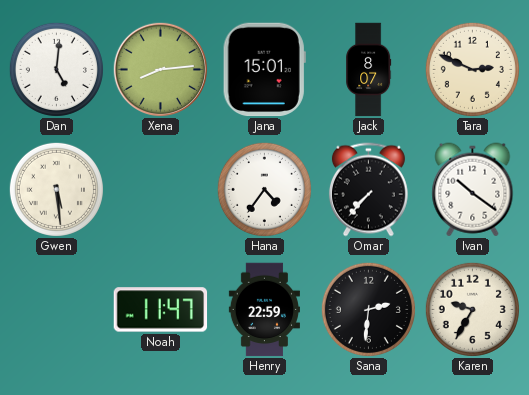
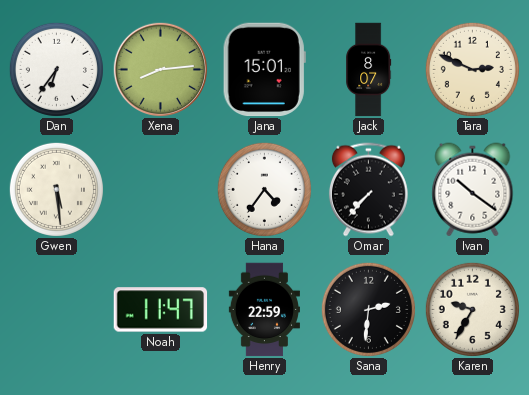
Dan: 5:01 -> 6:36
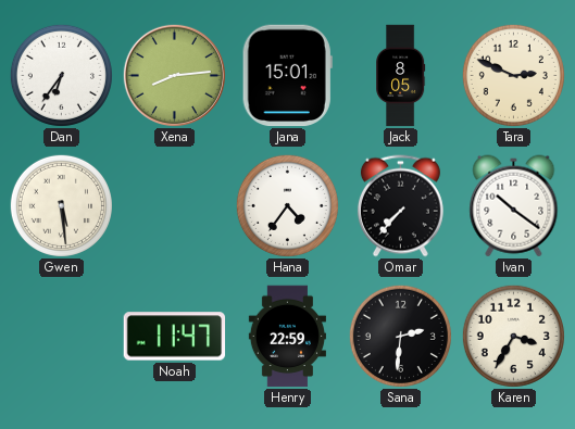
Jack: 8:07 -> 8:05
Karen: 9:35 -> 3:35
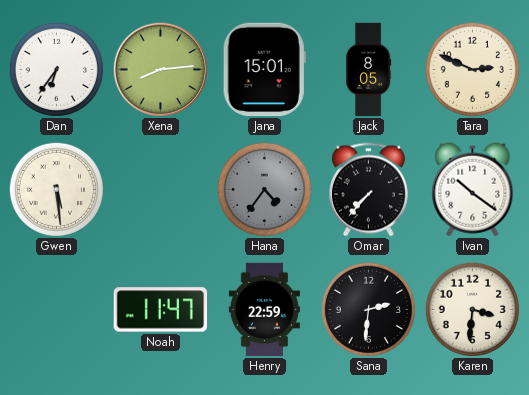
Hana dial: white -> grey
Karen: 3:35 -> 3:31
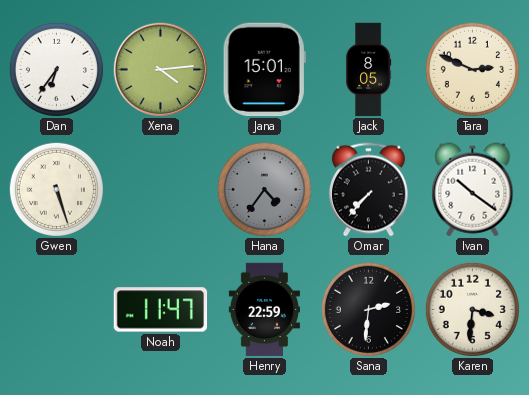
Xena: 8:14 -> 4:14
Gwen: 5:29 -> 5:27
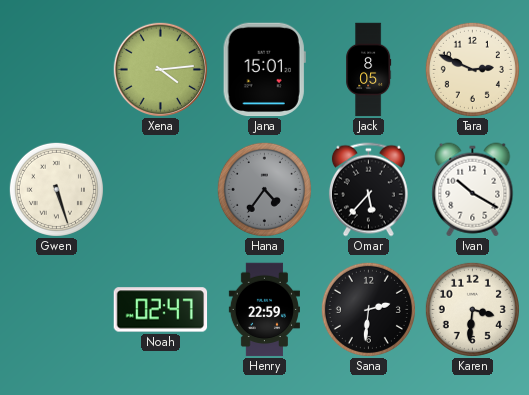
Dan: 6:36 -> none
Omar: 7:37 -> 5:37
Ivan: 10:21 -> 10:20
Noah: 11:47 -> 02:47
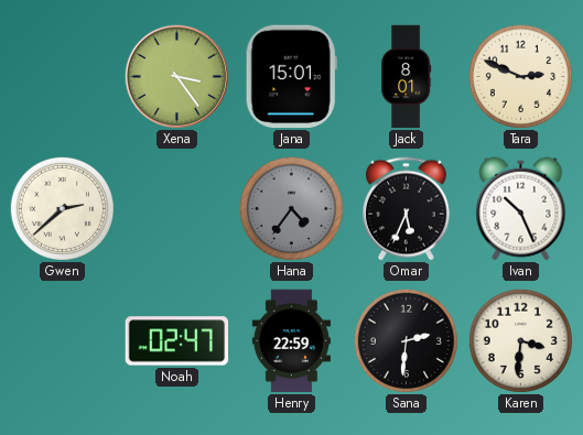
Xena: 4:14 -> 3:24
Jack: 8:05 -> 8:01
Gwen: 5:27 -> 2:38
Omar: 5:37 -> 5:34
Ivan: 10:20 -> 10:26
